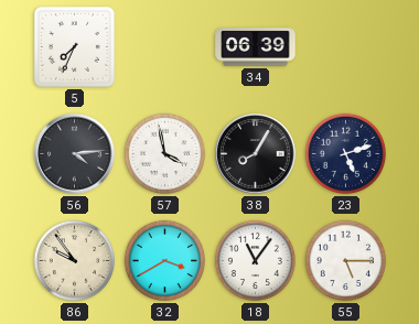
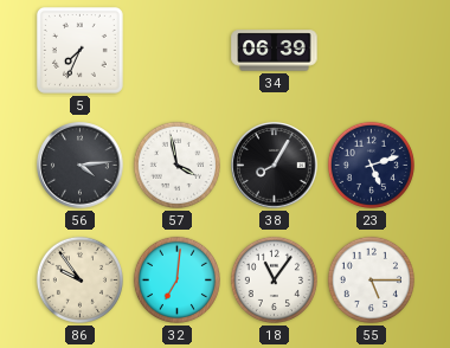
32: 3:40 -> 7:01
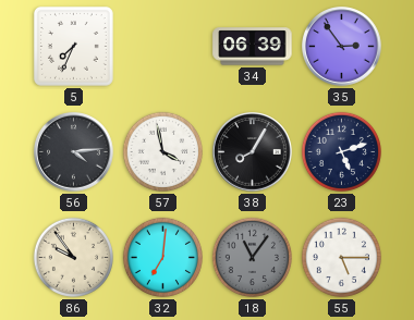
35: none -> 2:54
18 dial: white -> grey
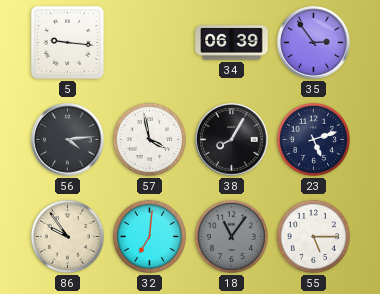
5: 7:34 -> 9:16
